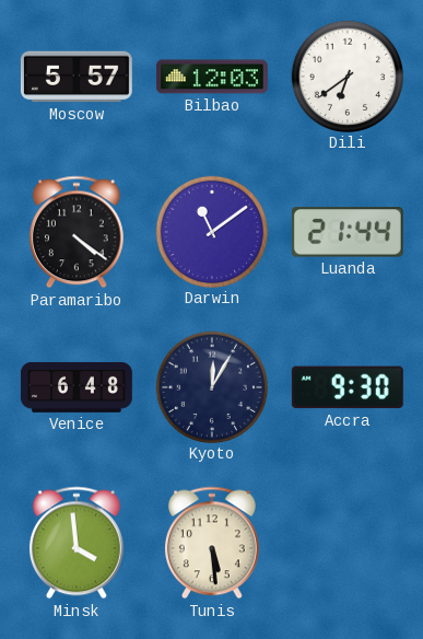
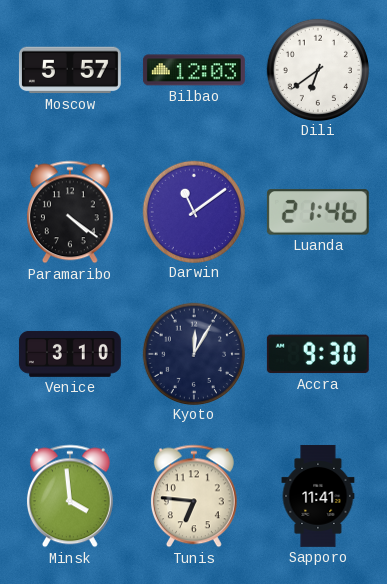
Luanda: 21:44 -> 21:46
Venice: 6:48 -> 3:10
Tunis: 5:29 -> 6:46
Sapporo: none -> 11:41
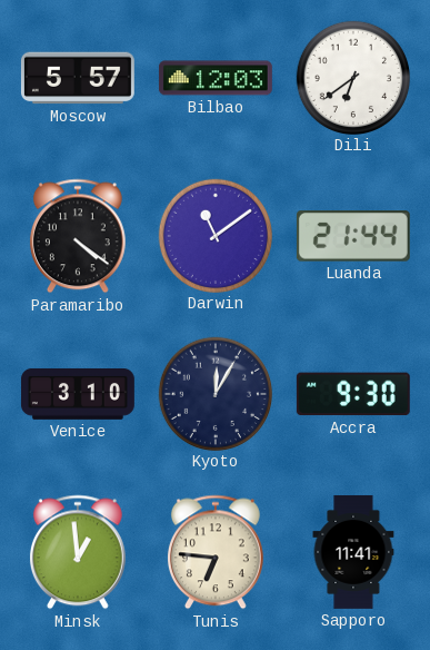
Luanda: 21:46 -> 21:44
Minsk: 3:59 -> 12:59
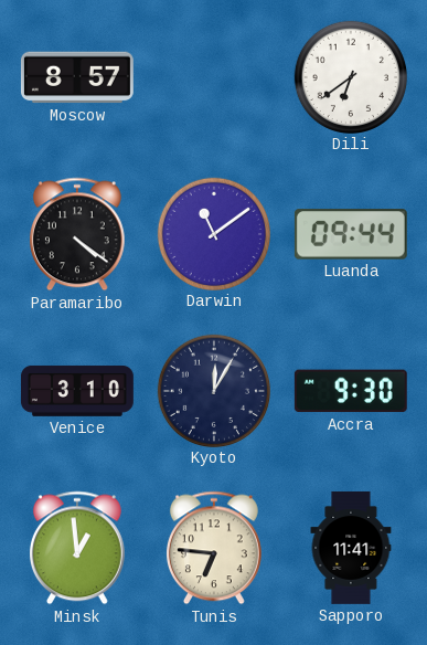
Moscow: 5:57 -> 8:57
Bilbao: 12:03 -> none
Luanda: 21:44 -> 09:44
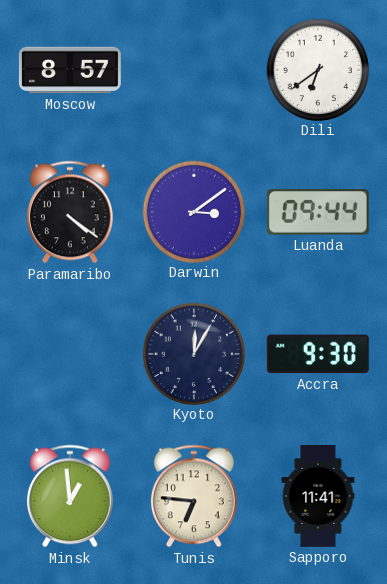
Darwin: 11:09 -> 3:09
Venice: 3:10 -> none
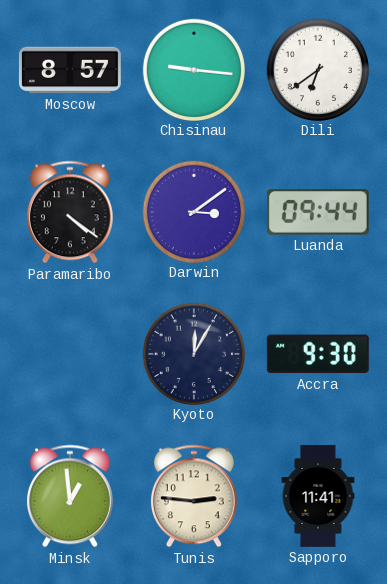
Chisinau: none -> 9:16
Tunis: 6:46 -> 2:46
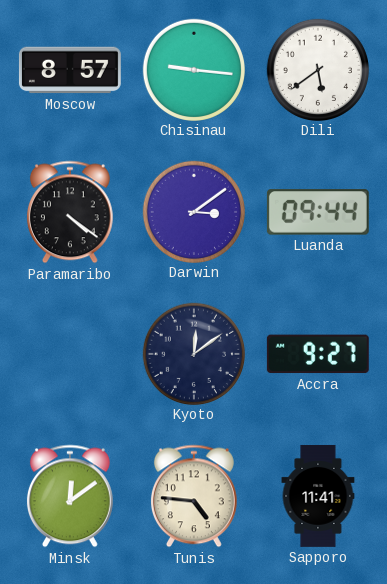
Dili: 6:39 -> 5:39
Kyoto: 12:05 -> 12:09
Accra: 9:30 -> 9:27
Minsk: 12:59 -> 12:09
Tunis: 2:46 -> 4:46
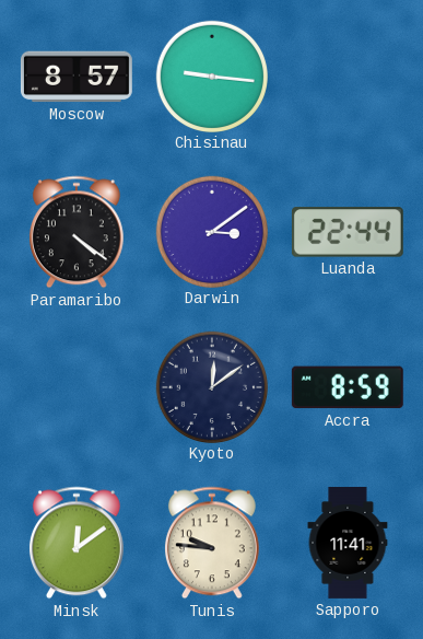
Dili: 5:39 -> none
Luanda: 09:44 -> 22:44
Accra: 9:27 -> 8:59
Tunis: 4:46 -> 9:46
